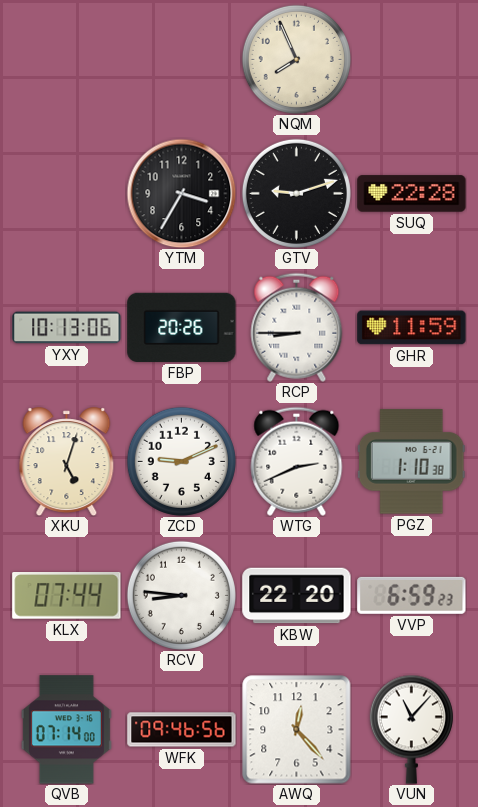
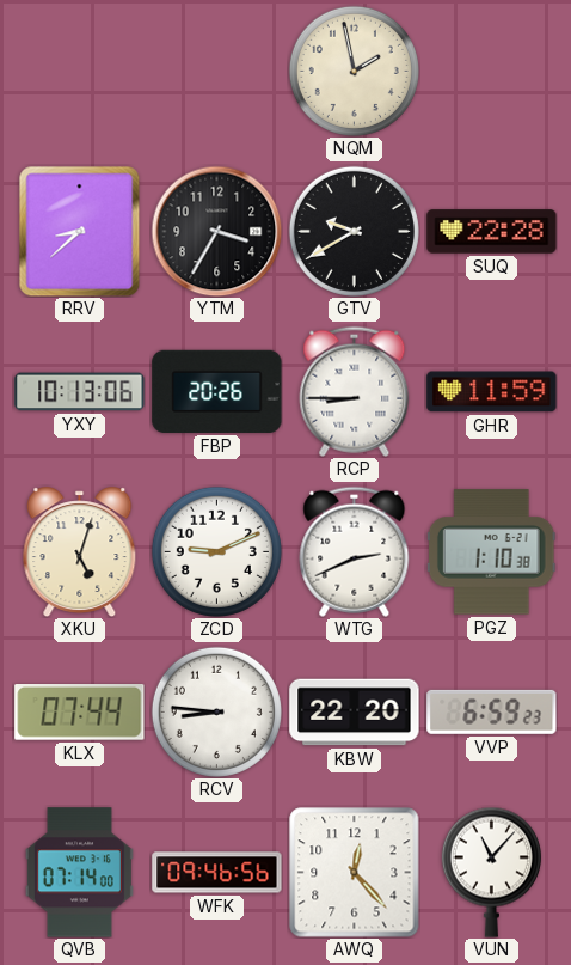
NQM: 7:56 -> 1:58
RRV: none -> 8:38
GTV: 9:12 -> 9:40
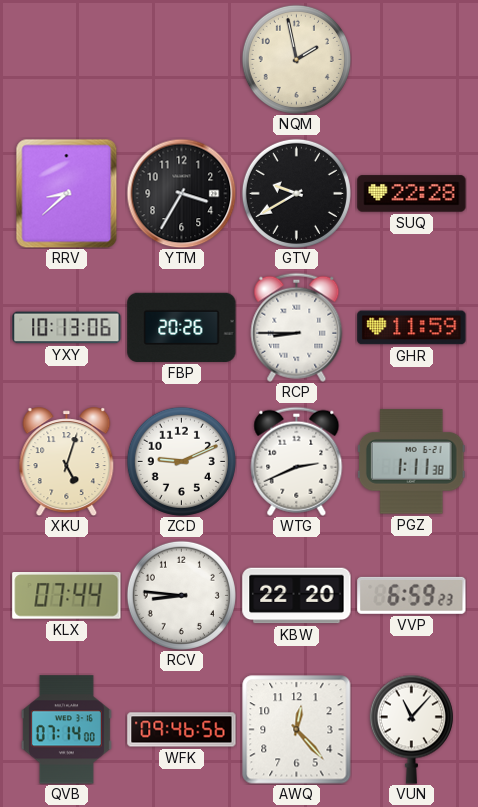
PGZ: 1:10 -> 1:11
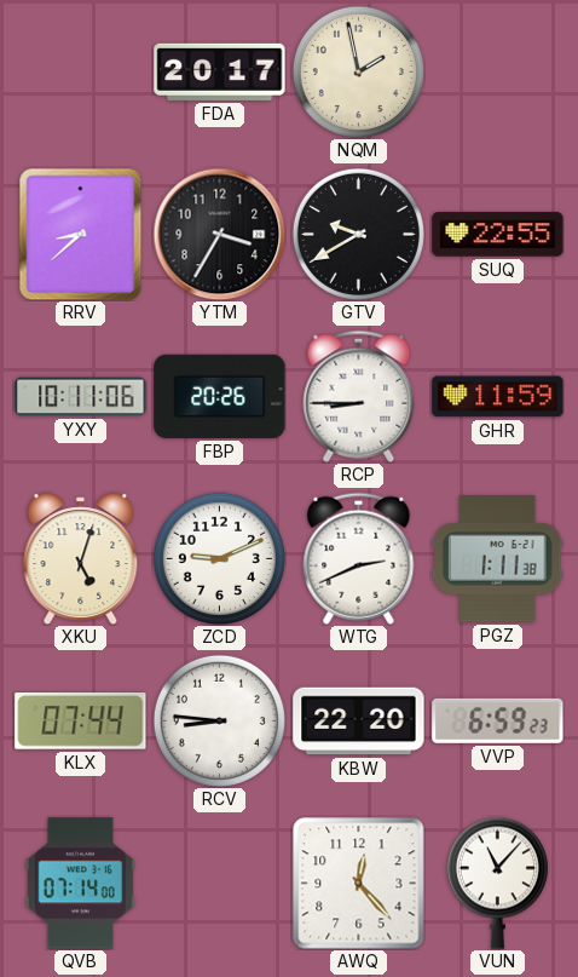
FDA: none -> 20:17
SUQ: 22:28 -> 22:55
YXY: 10:13 -> 10:11
WFK: 09:46 -> none
